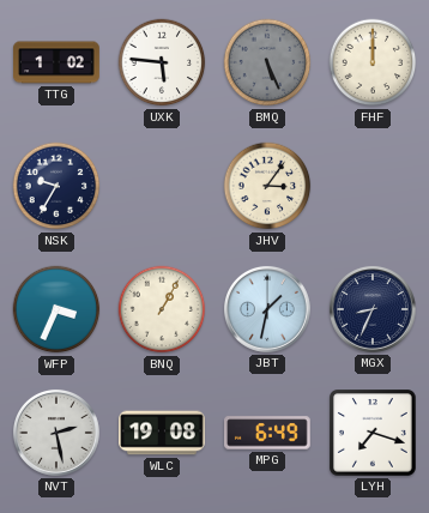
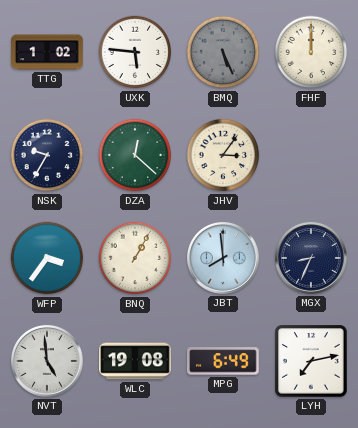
DZA: none -> 12:22
WFP: 3:34 -> 3:36
JBT: 1:32 -> 7:59
NVT: 2:28 -> 4:59
LYH: 7:18 -> 7:13
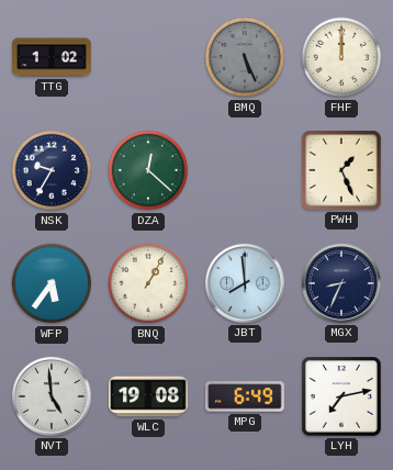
UXK: 5:46 -> none
JHV: 3:06 -> none
PWH: none -> 1:26
WFP: 3:36 -> 5:36
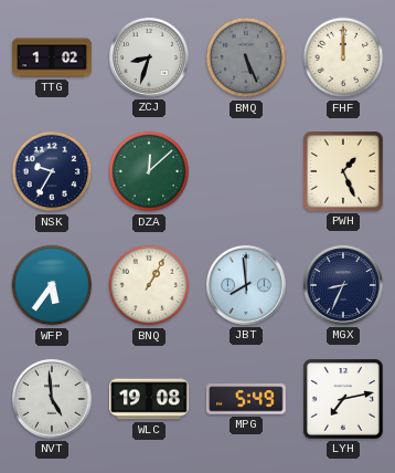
ZCJ: none -> 8:33
DZA: 12:22 -> 12:08
MPG: 6:49 -> 5:49
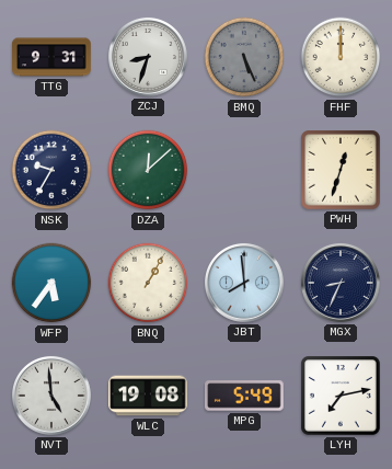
TTG: 1:02 -> 9:31
PWH: 1:26 -> 12:33
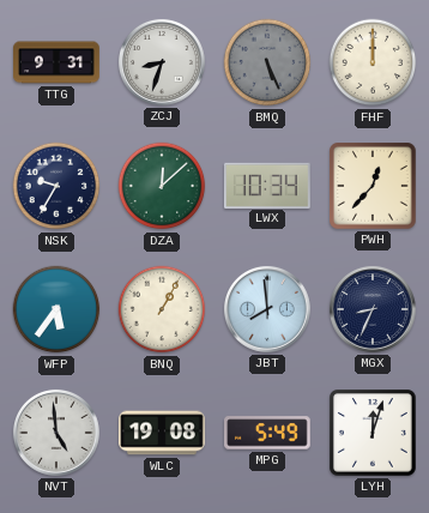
LWX: none -> 10:34
PWH: 12:33 -> 12:37
LYH: 7:13 -> 12:03
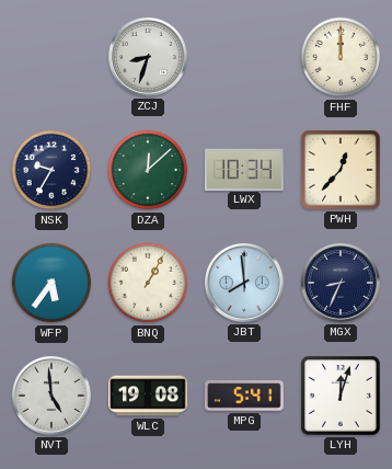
TTG: 9:31 -> none
BMQ: 5:26 -> none
MPG: 5:49 -> 5:41
